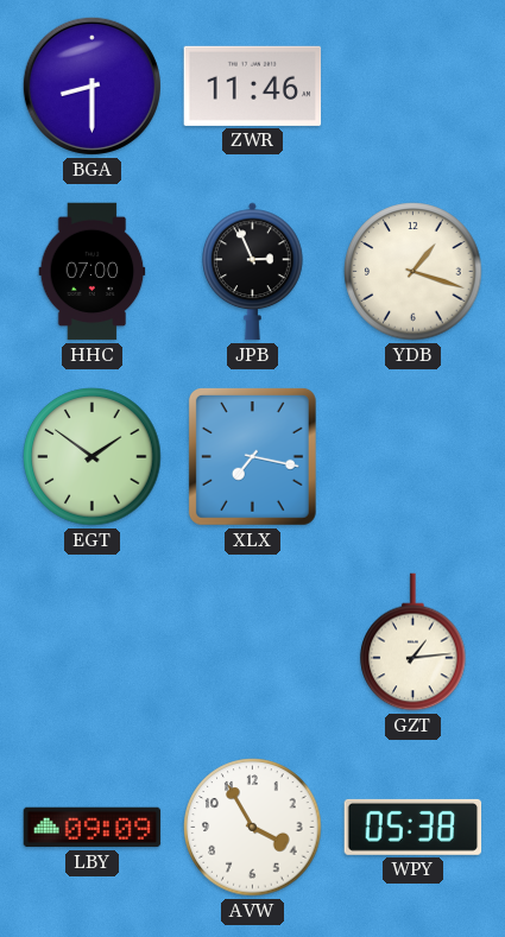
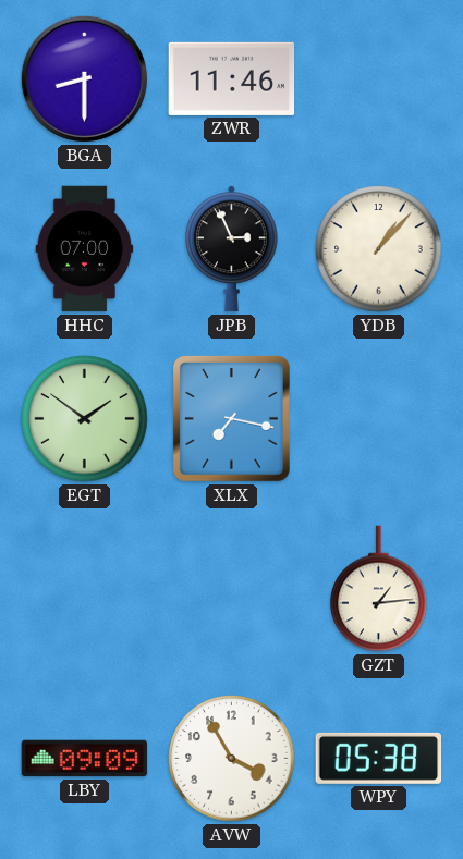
YDB: 1:18 -> 1:07
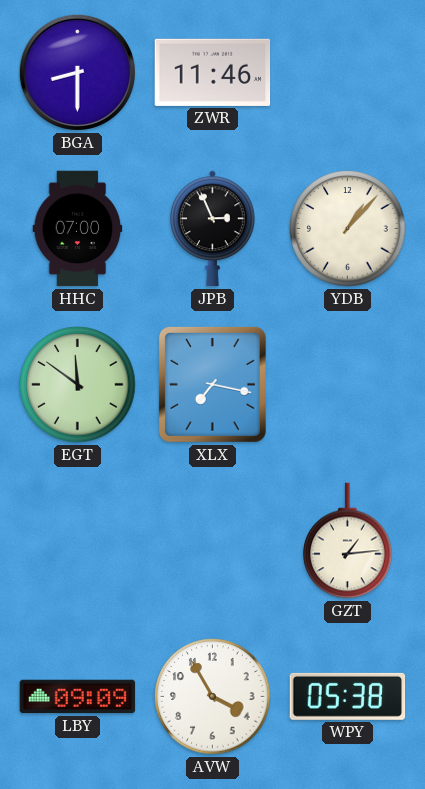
EGT: 1:51 -> 11:51
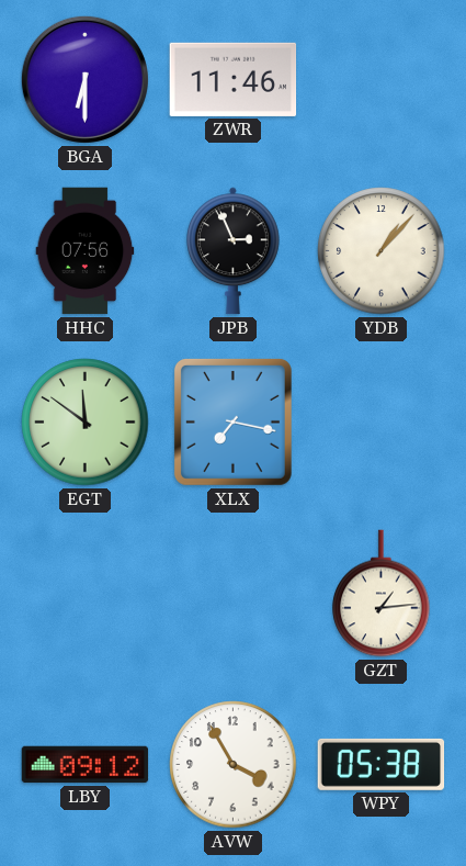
BGA: 8:30 -> 6:30
HHC: 07:00 -> 07:56
LBY: 09:09 -> 09:12
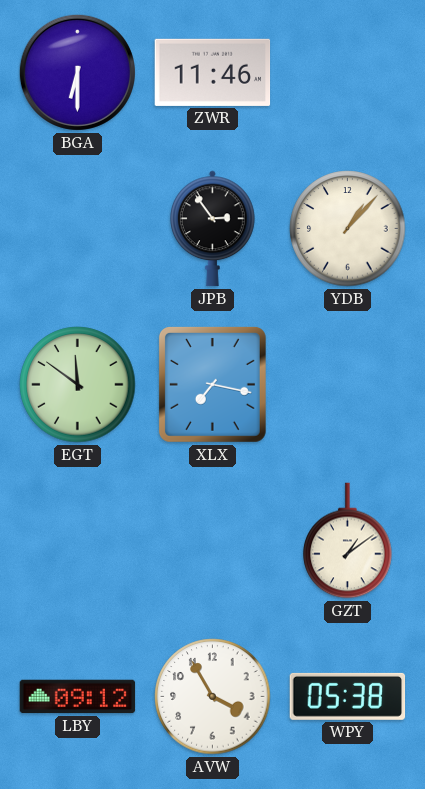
HHC: 07:56 -> none
JPB: 2:56 -> 2:54
GZT: 1:14 -> 1:09
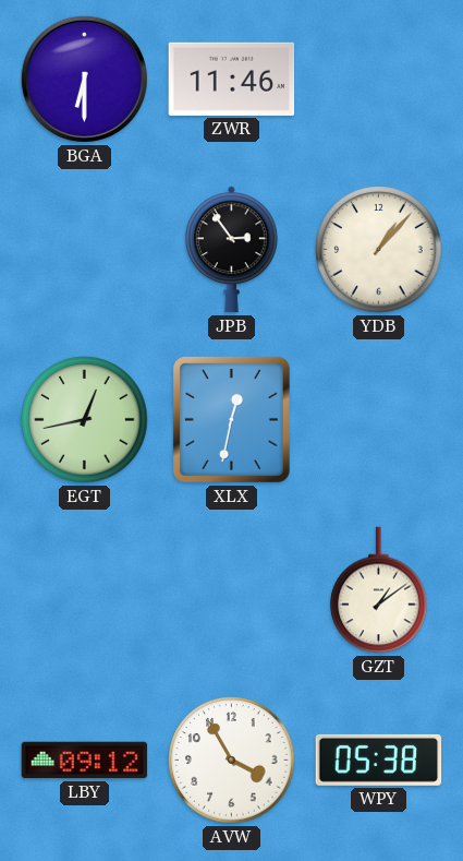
EGT: 11:51 -> 12:43
XLX: 7:17 -> 12:32
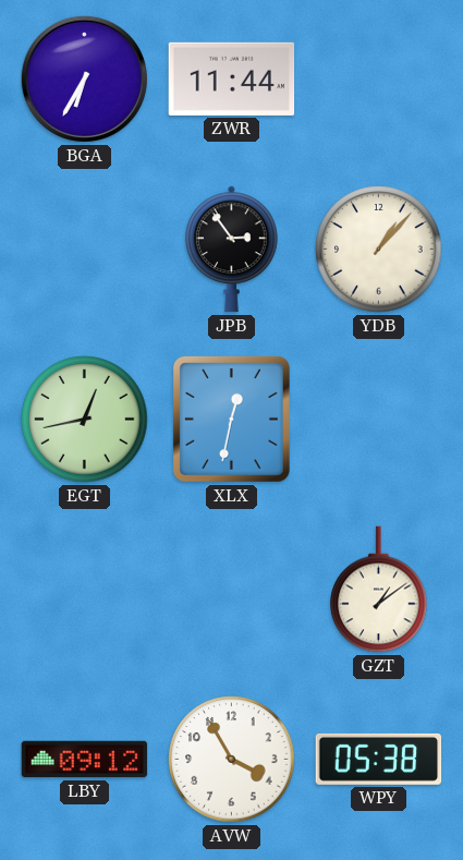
BGA: 6:30 -> 6:35
ZWR: 11:46 -> 11:44
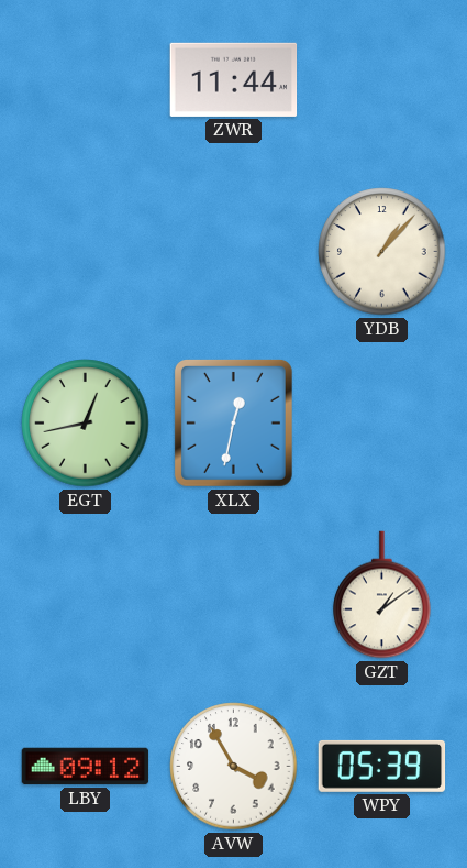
BGA: 6:35 -> none
JPB: 2:54 -> none
WPY: 05:38 -> 05:39
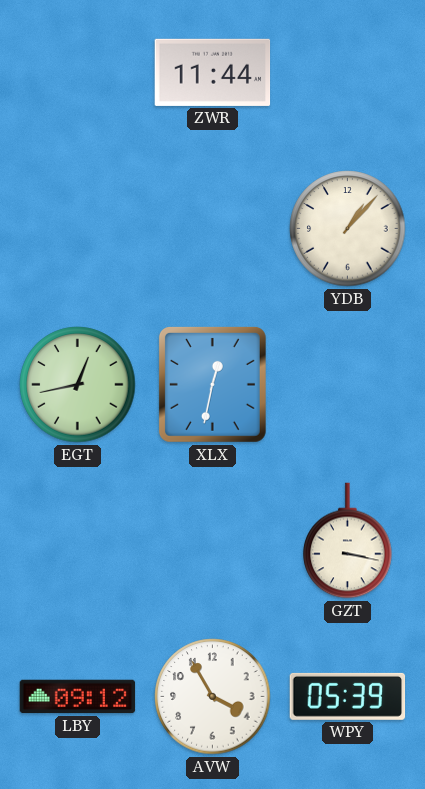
GZT: 1:09 -> 3:17
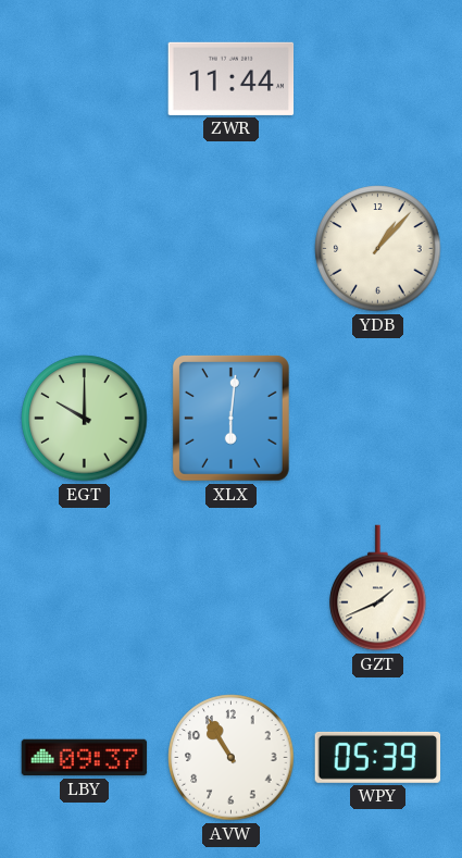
EGT: 12:43 -> 10:00
XLX: 12:32 -> 6:01
GZT: 3:17 -> 1:41
LBY: 09:12 -> 09:37
AVW: 3:55 -> 10:55
